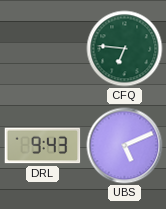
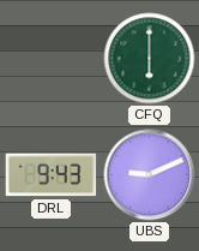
CFQ: 6:46 -> 6:00
UBS: 5:11 -> 9:11
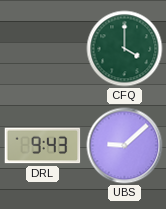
CFQ: 6:00 -> 4:00
UBS: 9:11 -> 9:08
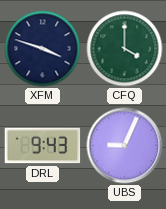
XFM: none -> 3:48
UBS: 9:08 -> 9:04
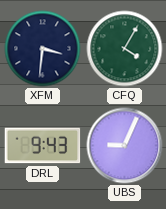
XFM: 3:48 -> 3:31
CFQ: 4:00 -> 4:05
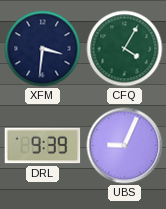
DRL: 9:43 -> 9:39
